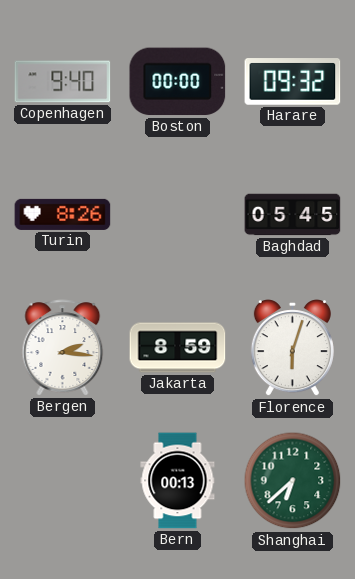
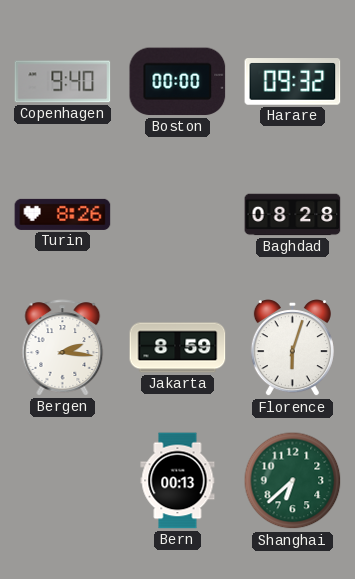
Baghdad: 05:45 -> 08:28
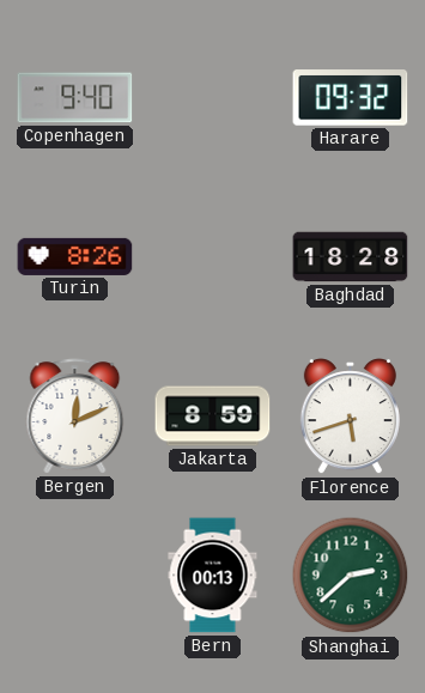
Boston: 00:00 -> none
Baghdad: 08:28 -> 18:28
Bergen: 2:16 -> 12:11
Florence: 6:03 -> 5:42
Shanghai: 6:38 -> 2:38
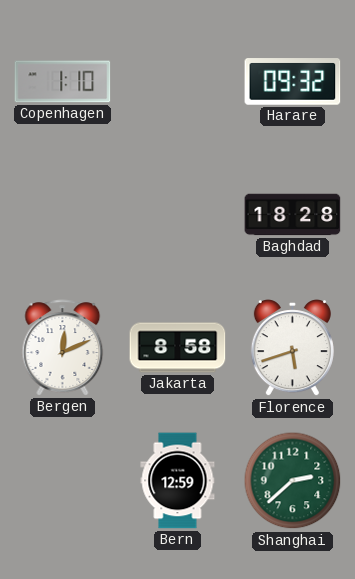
Copenhagen: 9:40 -> 1:10
Turin: 8:26 -> none
Jakarta: 8:59 -> 8:58
Bern: 00:13 -> 12:59
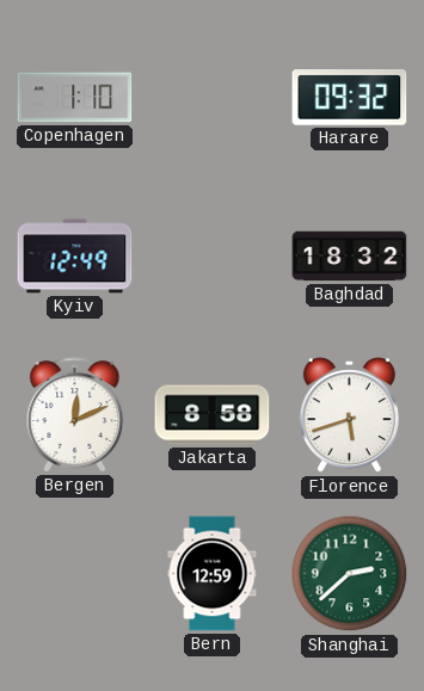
Kyiv: none -> 12:49
Baghdad: 18:28 -> 18:32
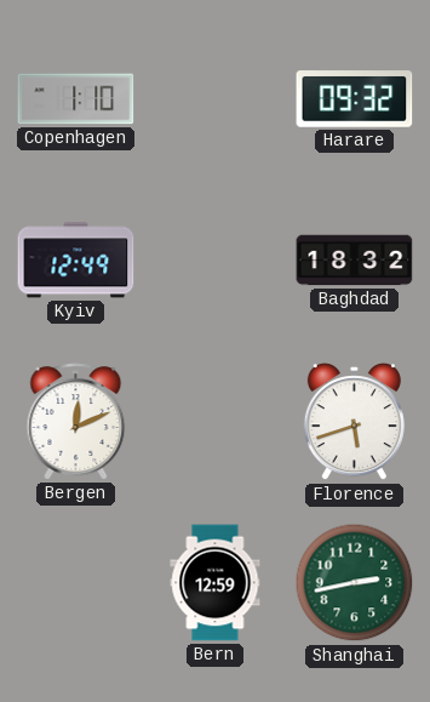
Jakarta: 8:58 -> none
Shanghai: 2:38 -> 2:43
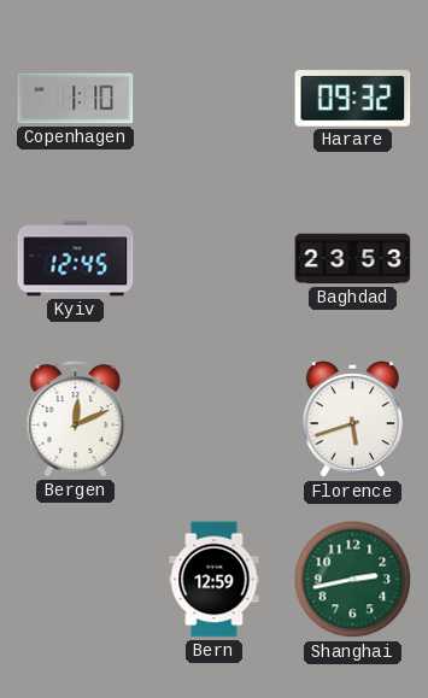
Kyiv: 12:49 -> 12:45
Baghdad: 18:32 -> 23:53
